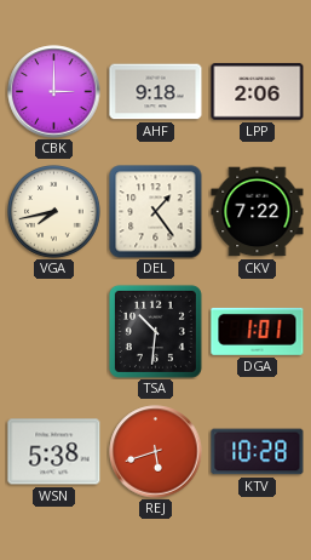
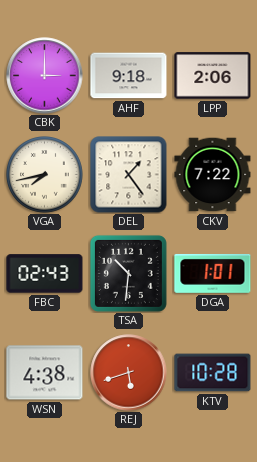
FBC: none -> 02:43
WSN: 5:38 -> 4:38
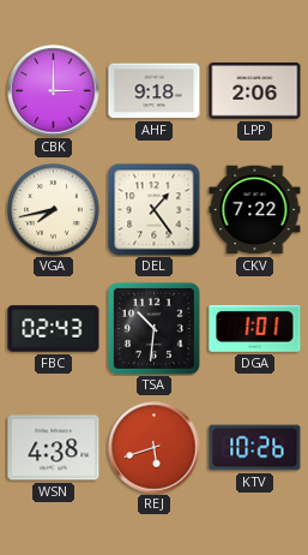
KTV: 10:28 -> 10:26
